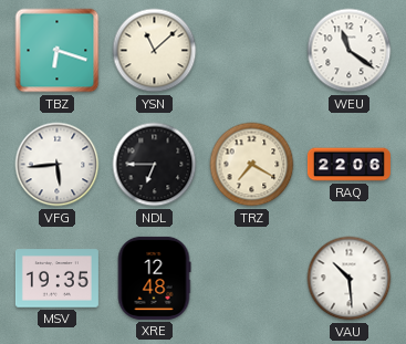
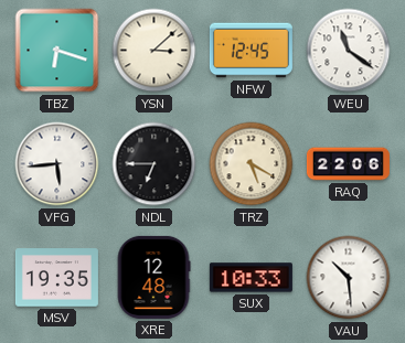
YSN: 11:08 -> 3:08
NFW: none -> 12:45
TRZ: 7:20 -> 5:20
SUX: none -> 10:33
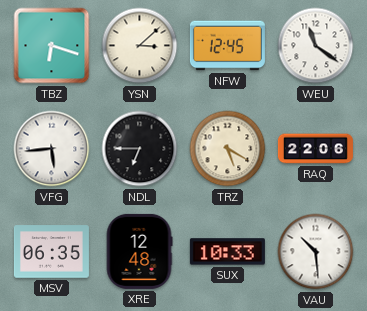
MSV: 19:35 -> 06:35
